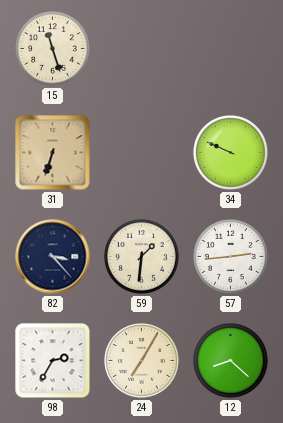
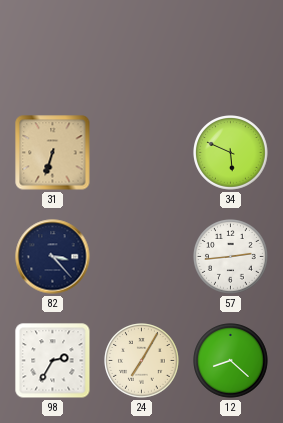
15: 11:27 -> none
34: 9:49 -> 5:49
59: 1:31 -> none
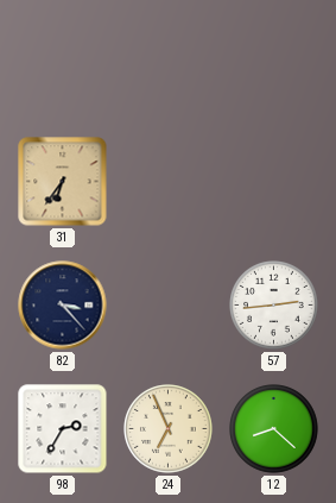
31: 6:33 -> 6:36
34: 5:49 -> none
24: 7:05 -> 6:56
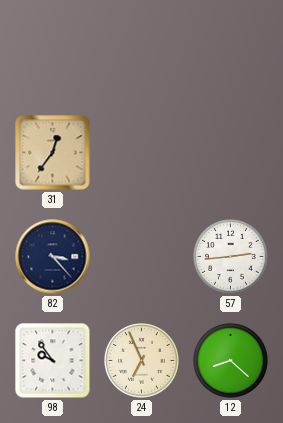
31: 6:36 -> 12:36
98: 2:35 -> 9:54
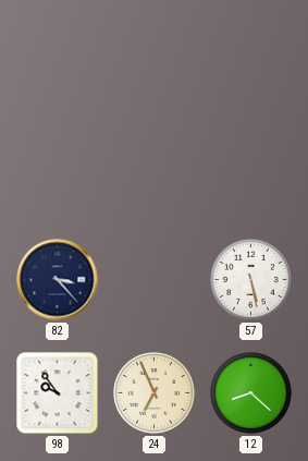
31: 12:36 -> none
57: 2:44 -> 5:28
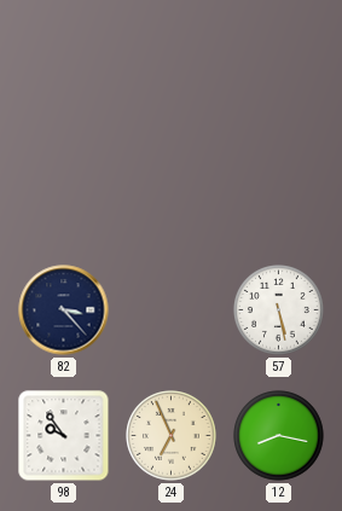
12: 8:22 -> 8:17
